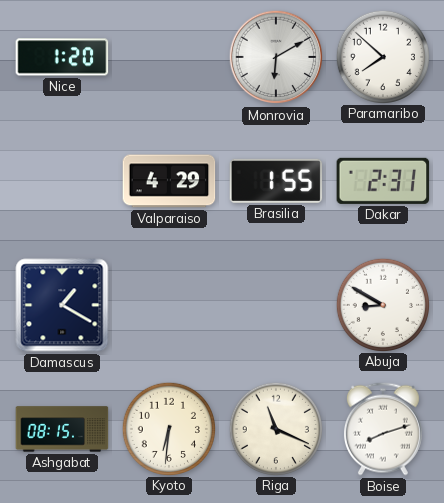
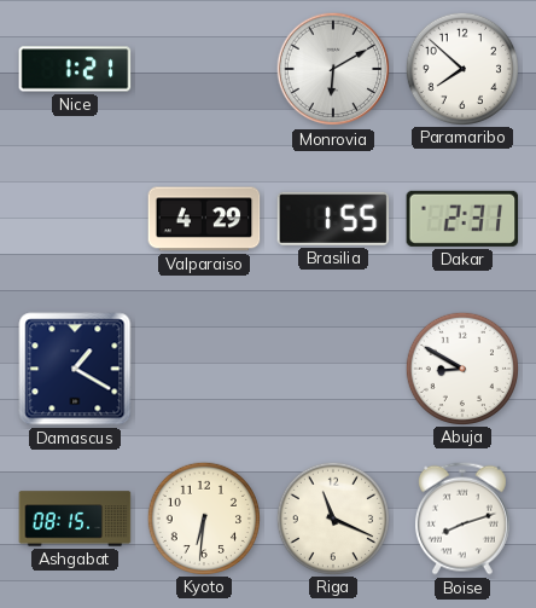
Nice: 1:20 -> 1:21
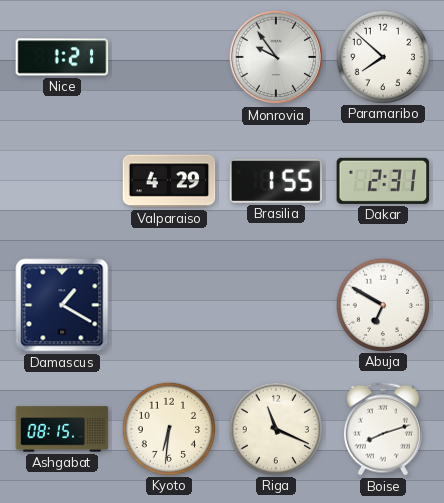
Monrovia: 6:10 -> 9:54
Abuja: 8:50 -> 6:50
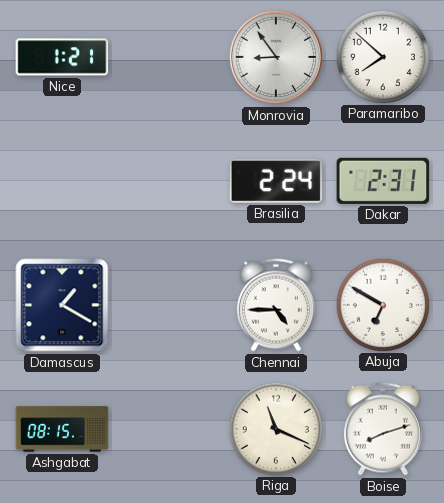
Monrovia: 9:54 -> 8:54
Valparaiso: 4:29 -> none
Brasilia: 1:55 -> 2:24
Chennai: none -> 4:45
Kyoto: 6:31 -> none
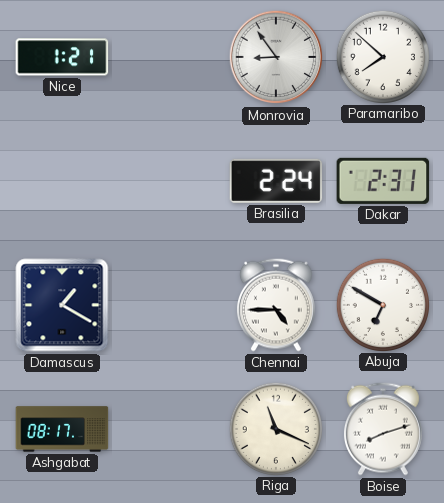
Ashgabat: 08:15 -> 08:17
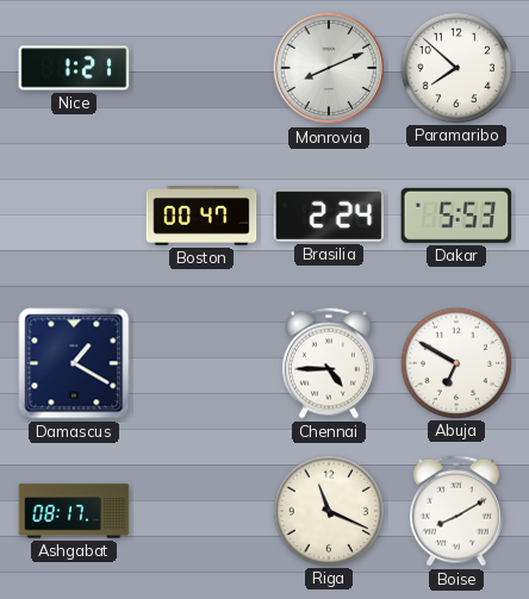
Monrovia: 8:54 -> 8:11
Boston: none -> 00:47
Dakar: 2:31 -> 5:53
Boise: 8:12 -> 8:10
